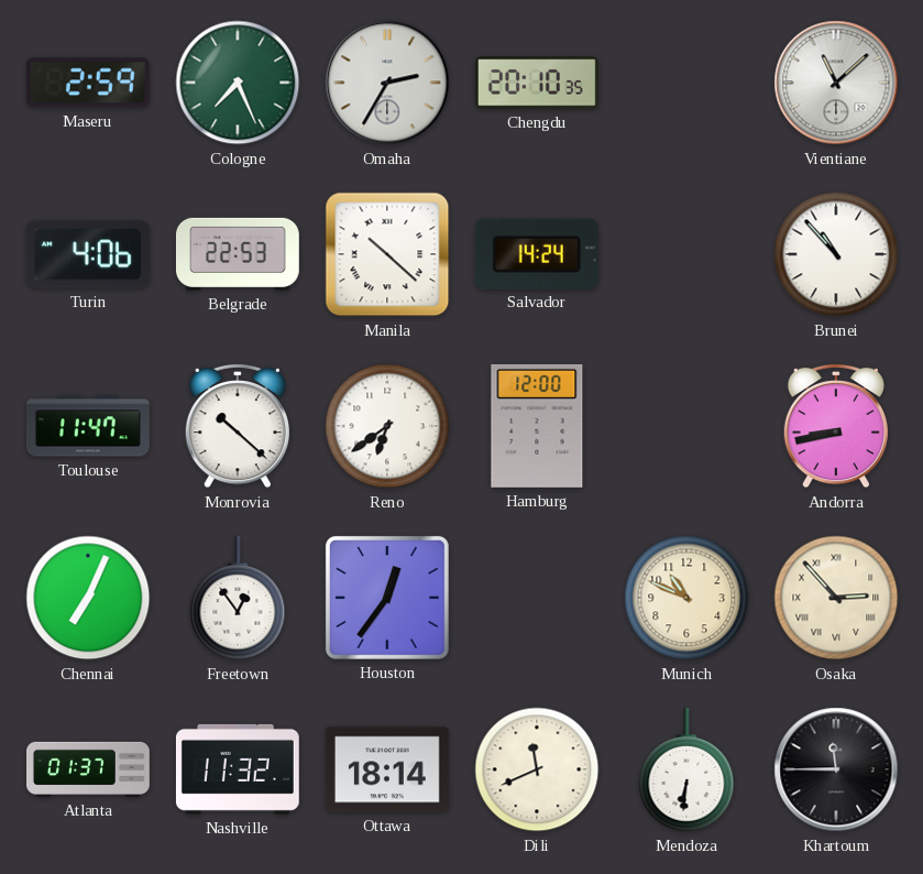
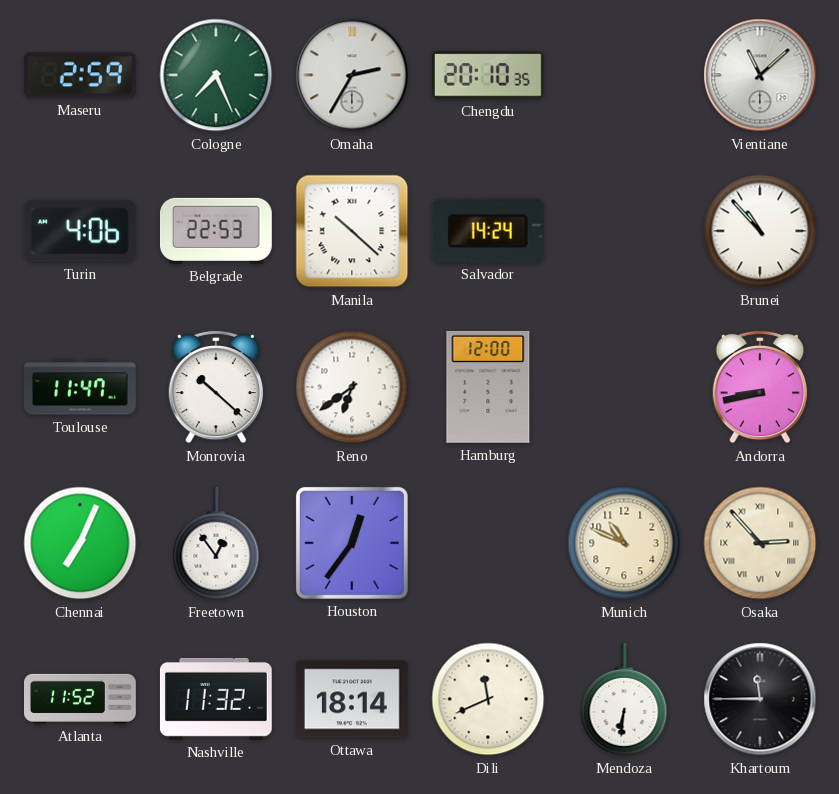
Atlanta: 01:37 -> 11:52
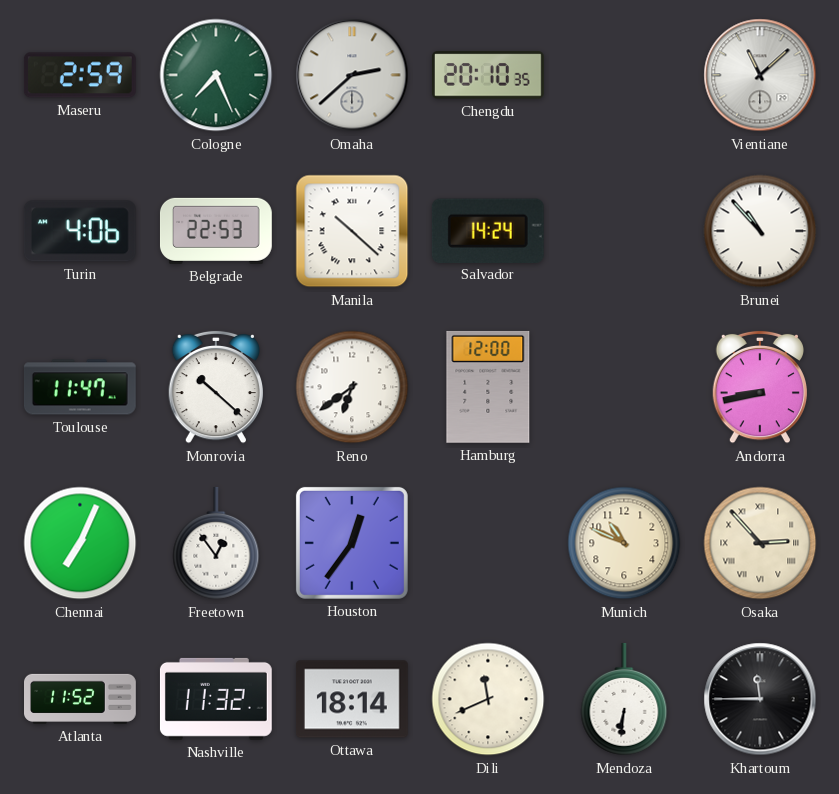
Omaha: 2:35 -> 2:38
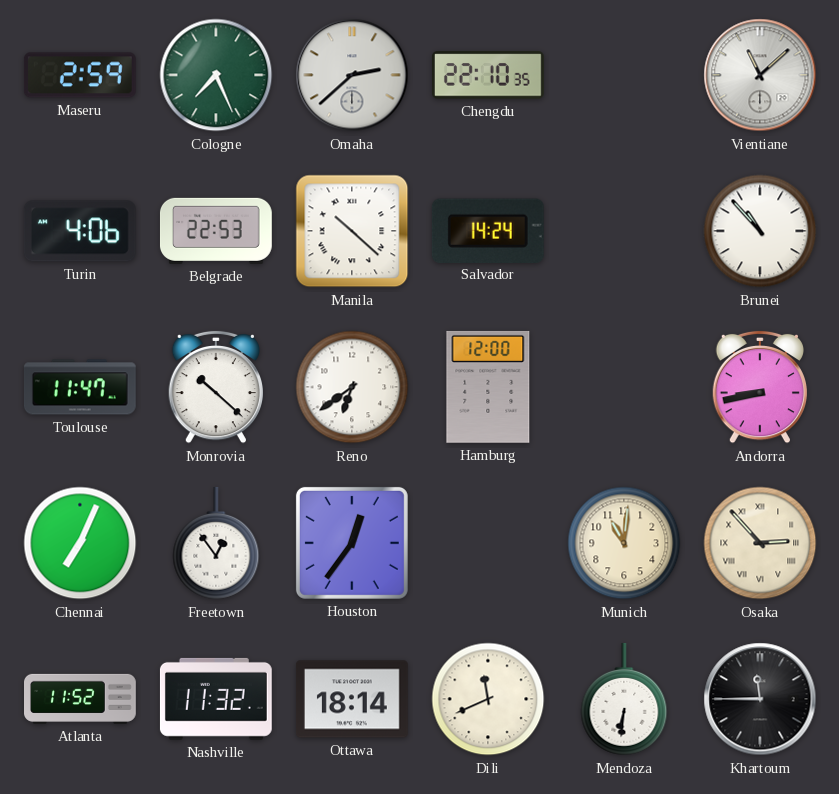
Chengdu: 20:10 -> 22:10
Munich: 10:49 -> 11:01
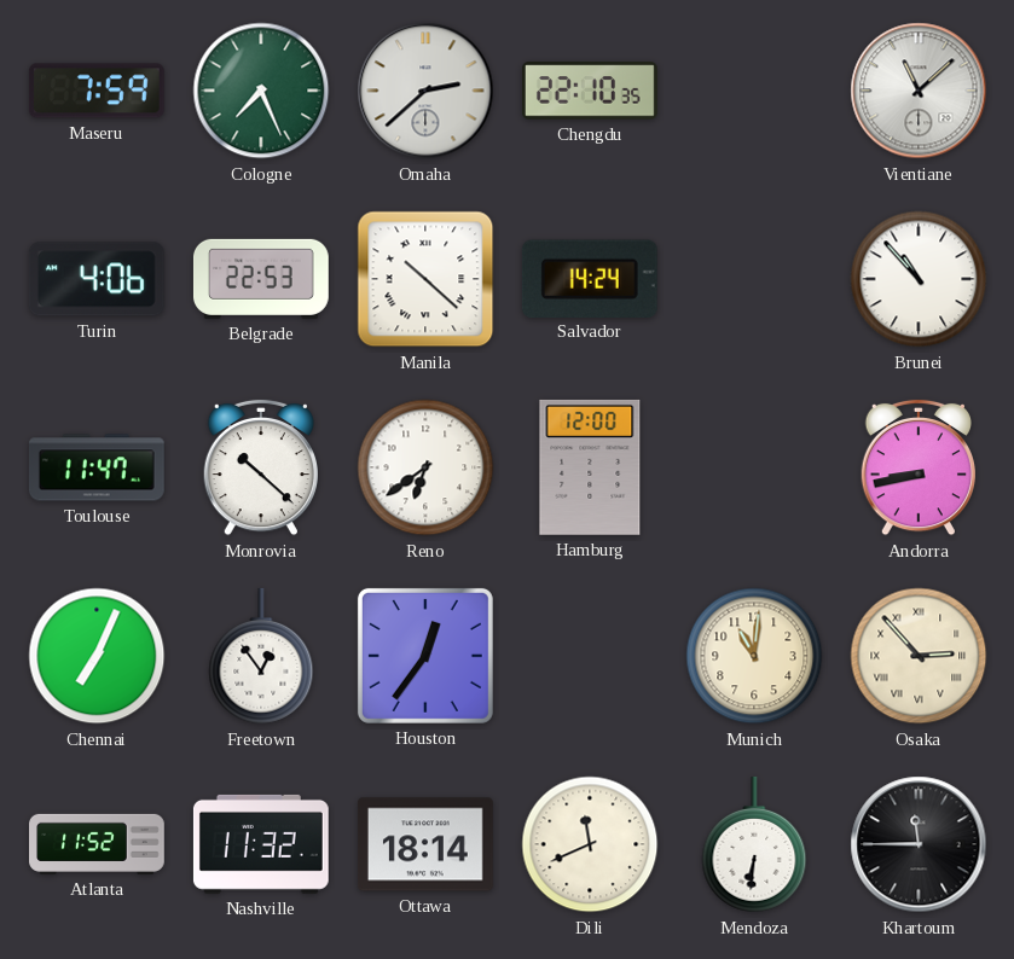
Maseru: 2:59 -> 7:59
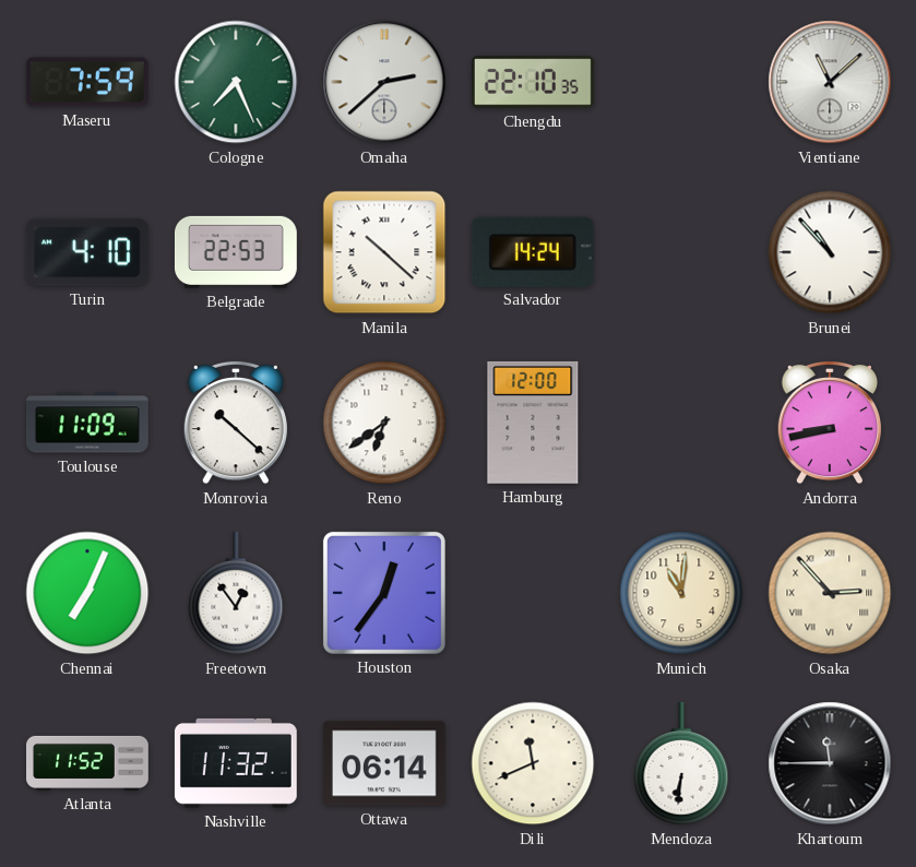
Turin: 4:06 -> 4:10
Toulouse: 11:47 -> 11:09
Ottawa: 18:14 -> 06:14
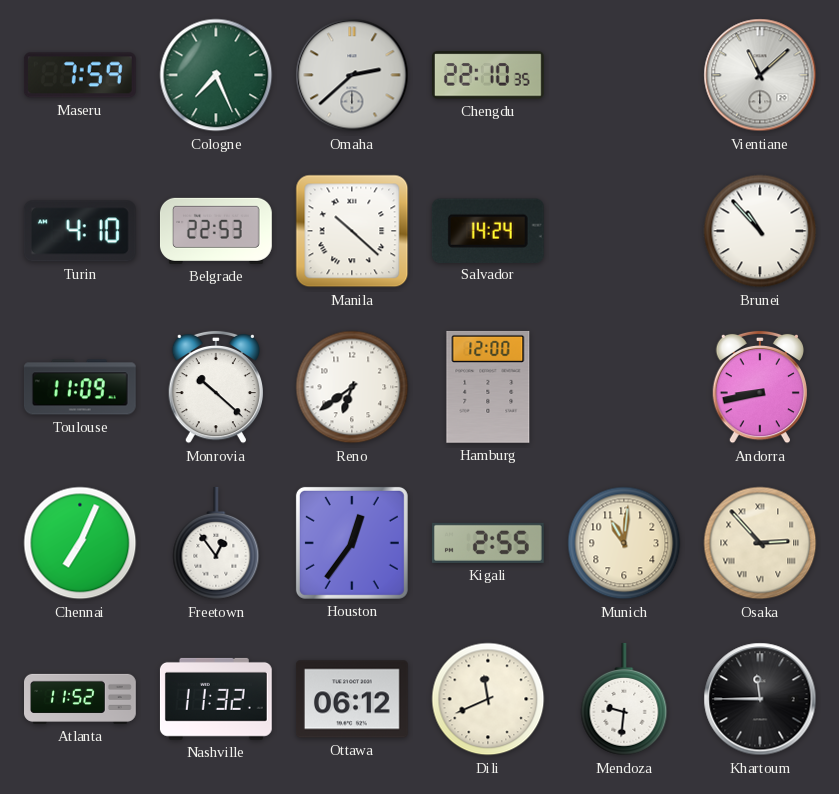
Kigali: none -> 2:55
Ottawa: 06:14 -> 06:12
Mendoza: 6:31 -> 9:31
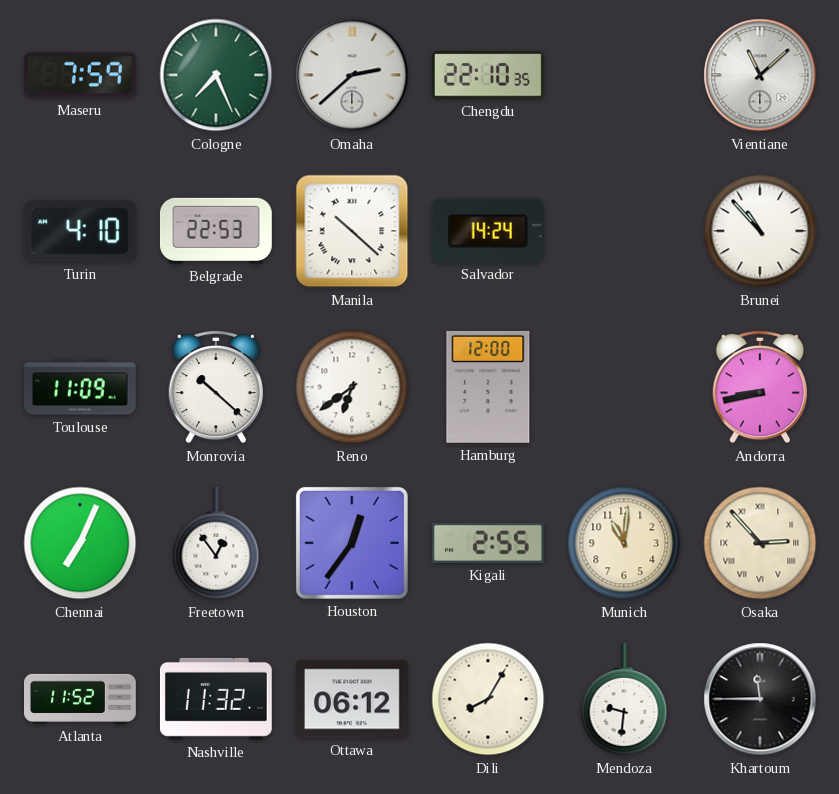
Dili: 11:41 -> 8:05
